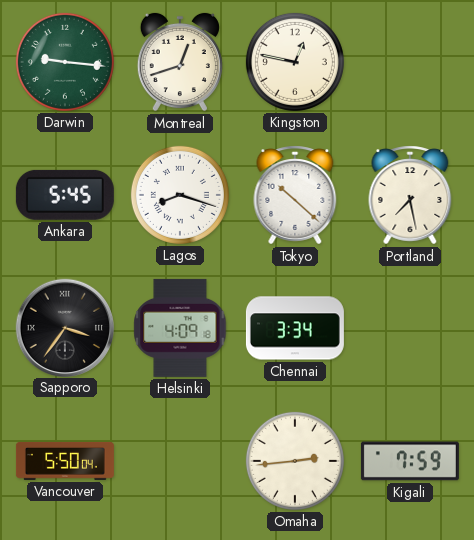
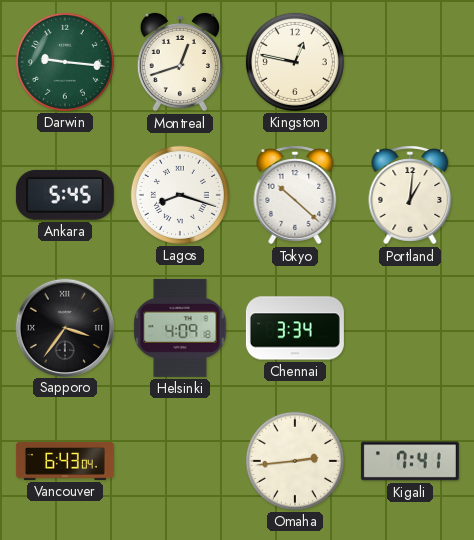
Portland: 7:28 -> 1:01
Vancouver: 5:50 -> 6:43
Kigali: 7:59 -> 7:41
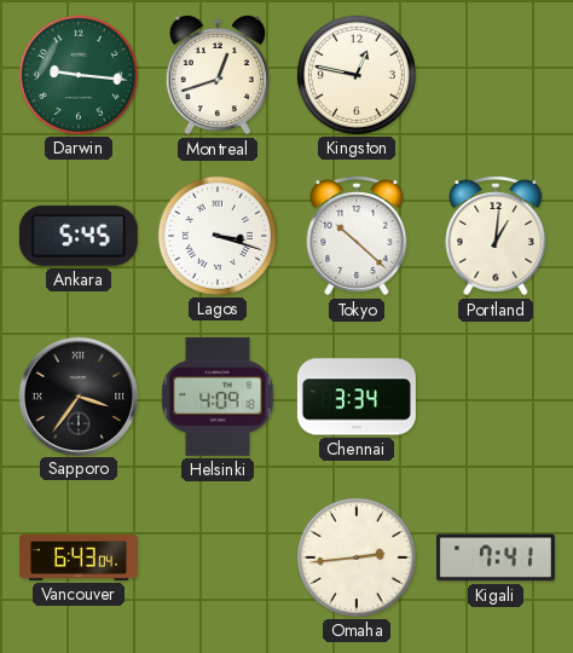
Lagos: 8:18 -> 3:18
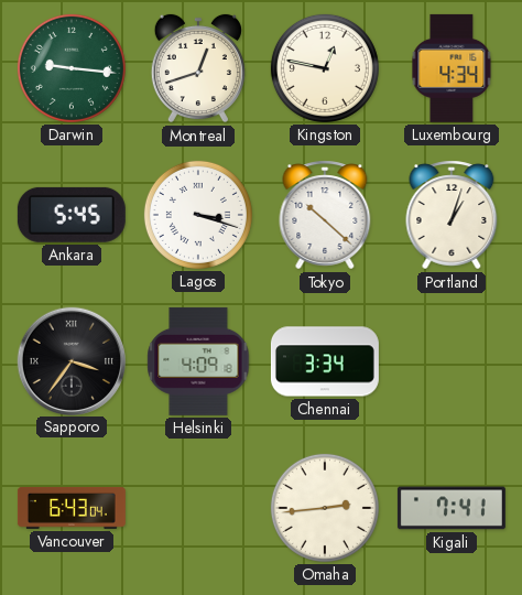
Luxembourg: none -> 4:34
Portland: 1:01 -> 1:03
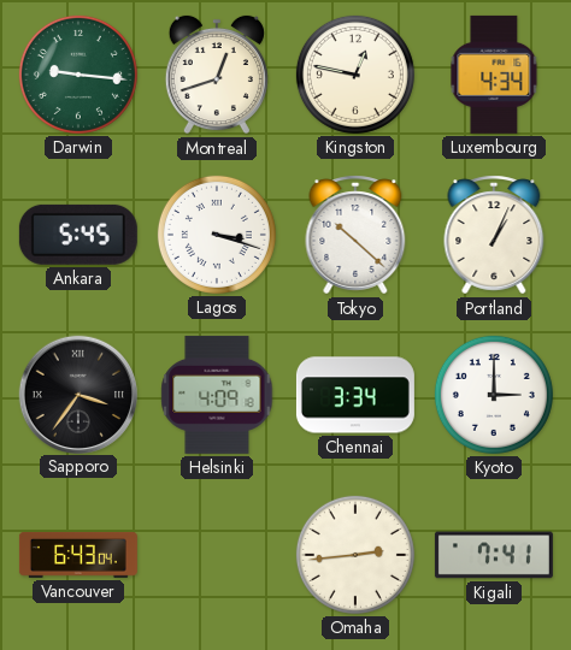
Portland: 1:03 -> 1:04
Kyoto: none -> 3:00
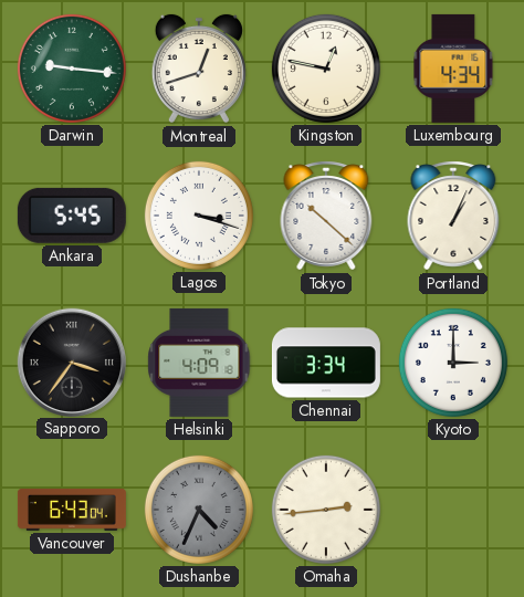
Dushanbe: none -> 4:34
Kigali: 7:41 -> none
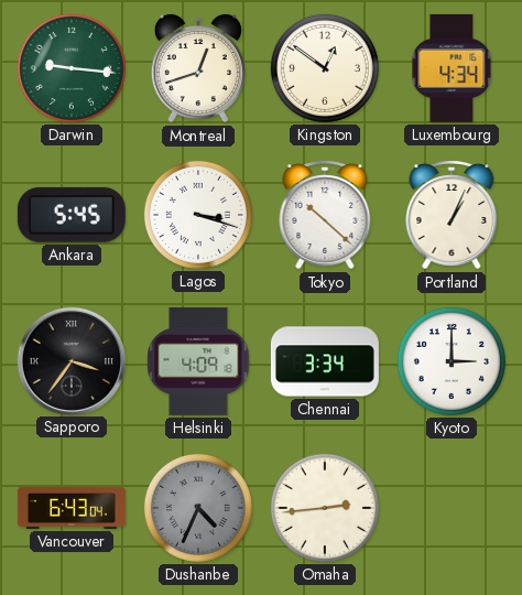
Kingston: 12:47 -> 12:51
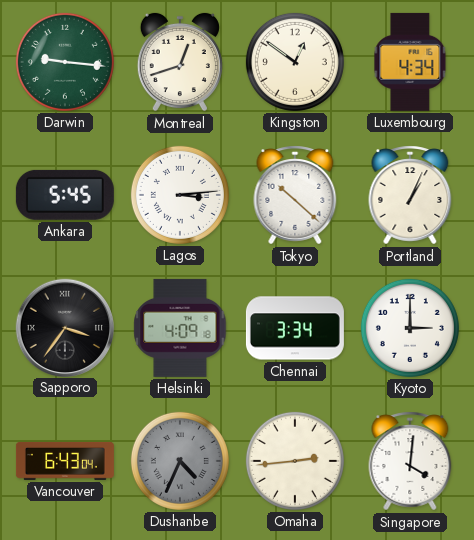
Lagos: 3:18 -> 3:14
Singapore: none -> 4:01
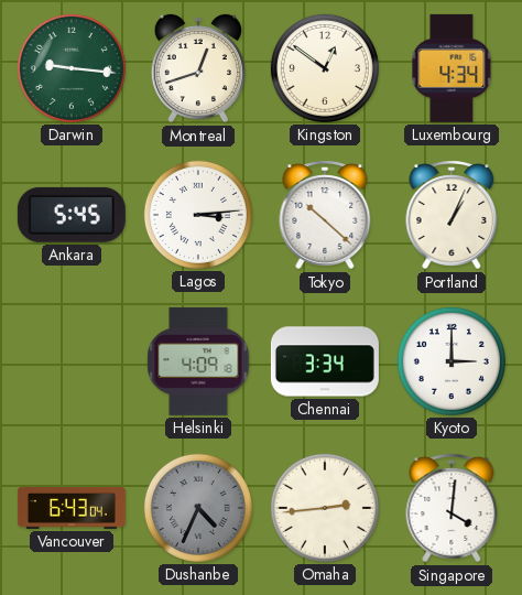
Sapporo: 3:36 -> none
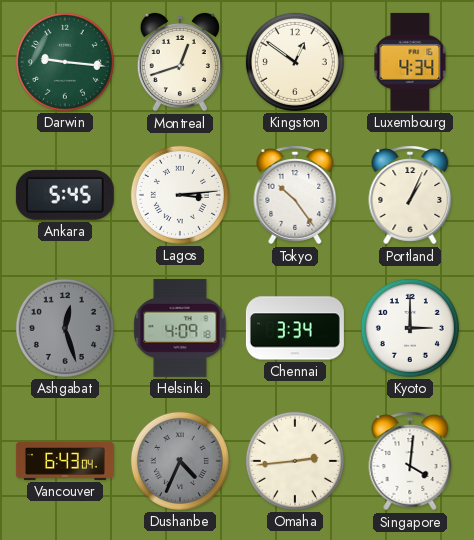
Tokyo: 10:22 -> 10:24
Ashgabat: none -> 12:27
